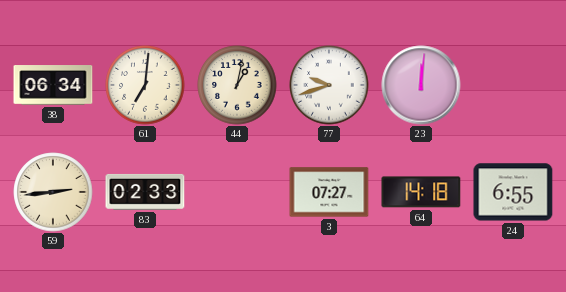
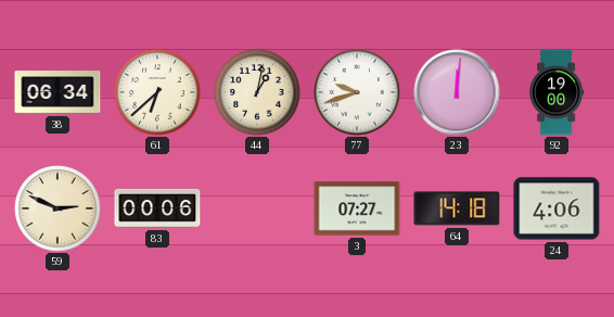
61: 7:01 -> 6:38
92: none -> 19:00
59: 2:44 -> 2:49
83: 02:33 -> 00:06
24: 6:55 -> 4:06
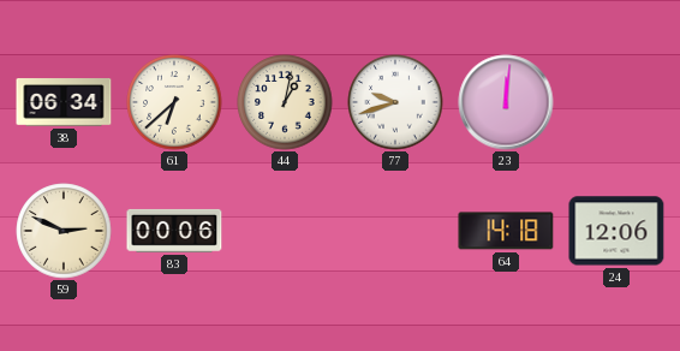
92: 19:00 -> none
3: 07:27 -> none
24: 4:06 -> 12:06
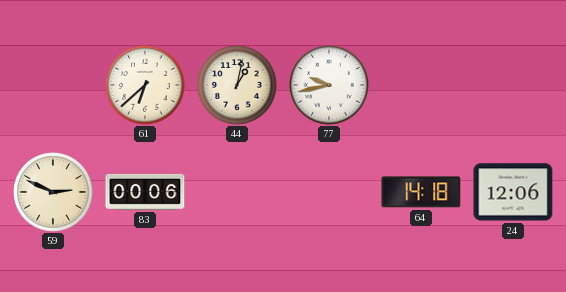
38: 06:34 -> none
77: 9:42 -> 9:43
23: 12:01 -> none
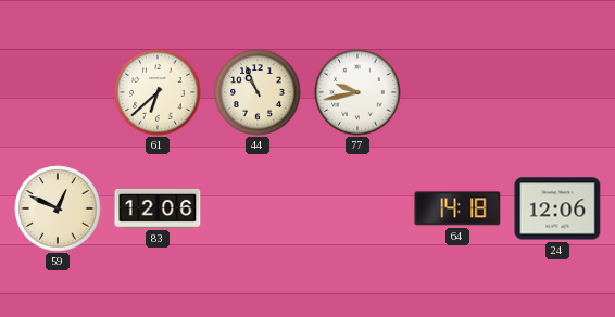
44: 1:02 -> 10:56
59: 2:49 -> 12:49
83: 00:06 -> 12:06
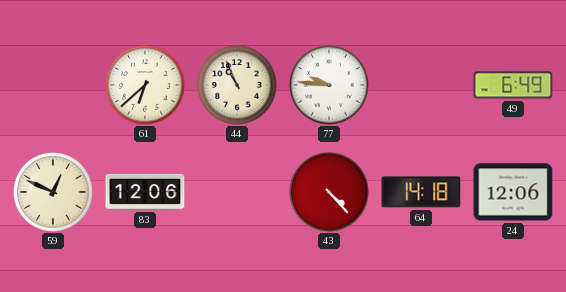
77: 9:43 -> 9:46
49: none -> 6:49
43: none -> 4:23
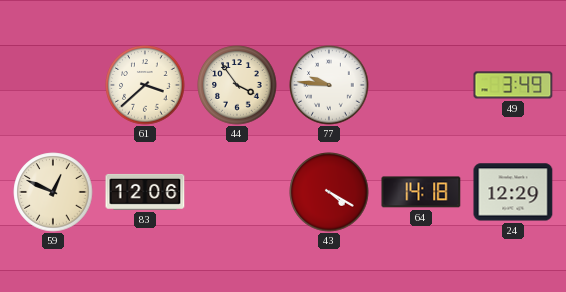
61: 6:38 -> 3:38
44: 10:56 -> 3:54
49: 6:49 -> 3:49
43: 4:23 -> 4:20
24: 12:06 -> 12:29
